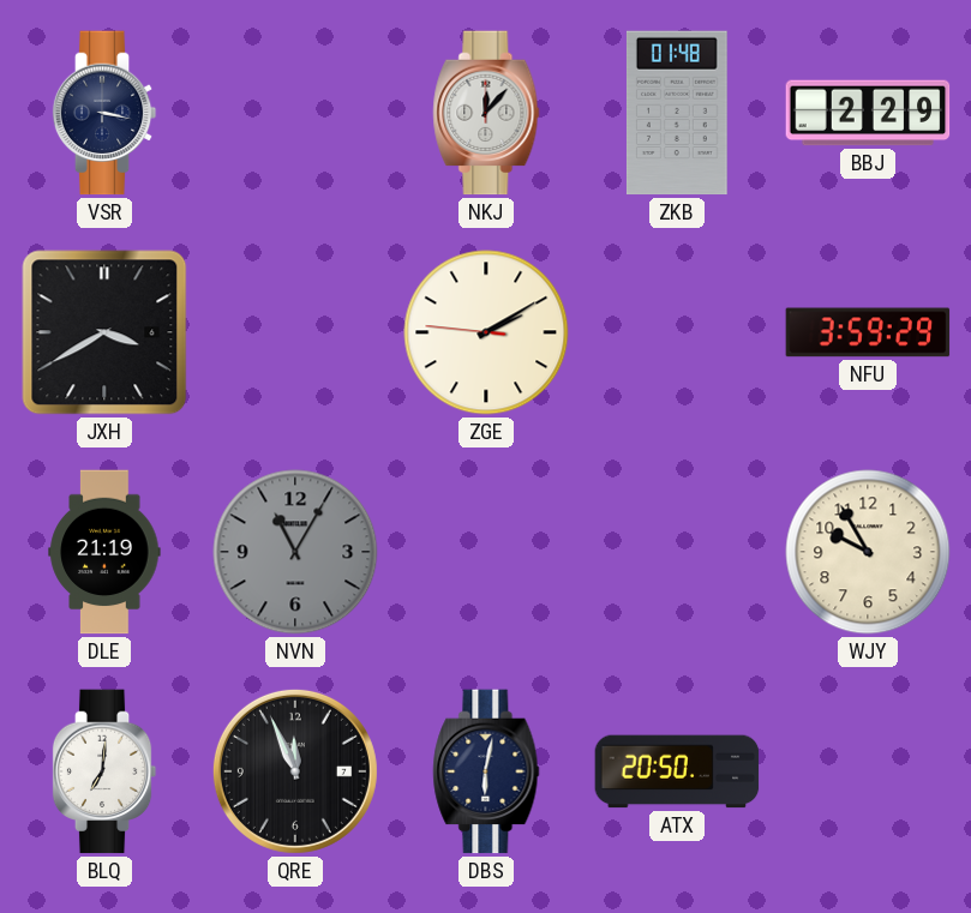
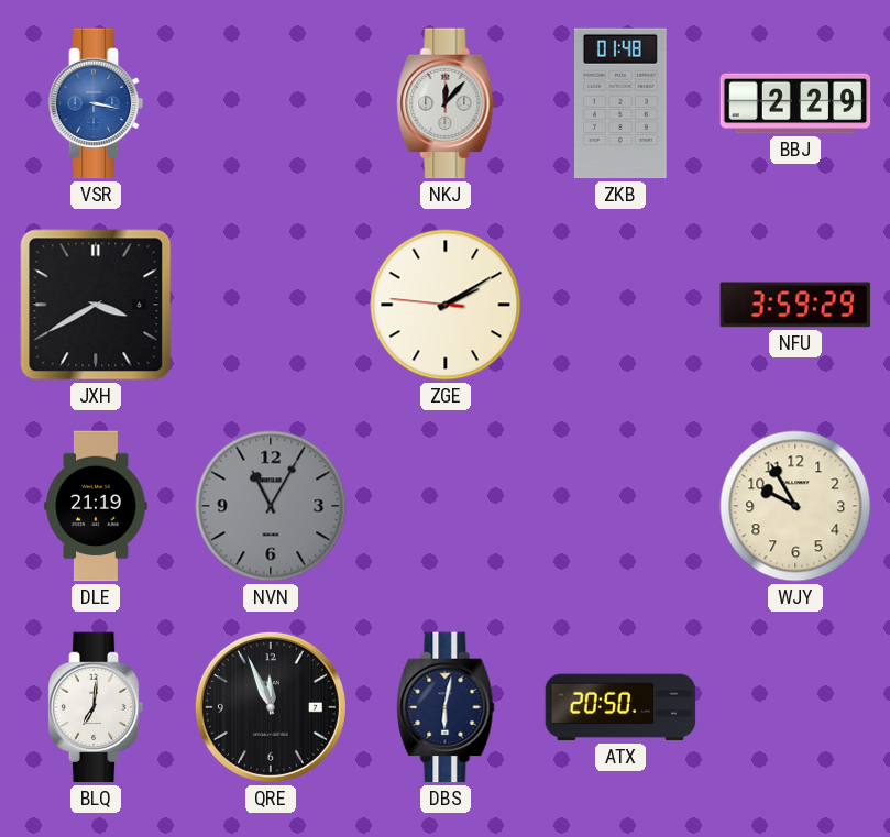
VSR dial: navy -> blue
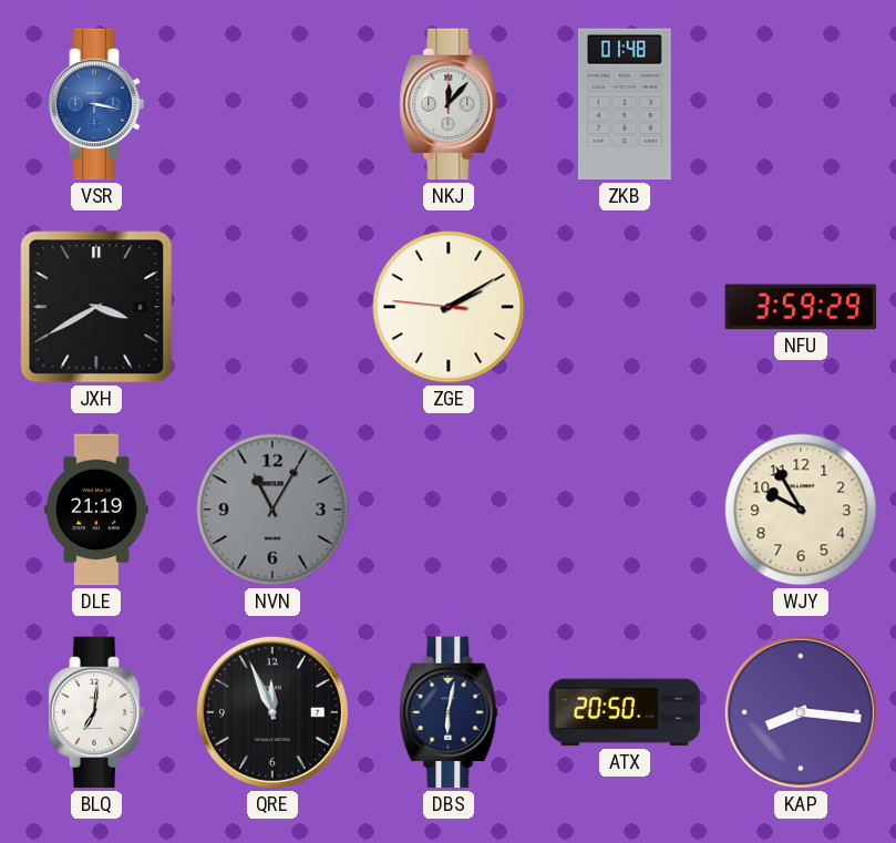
BBJ: 2:29 -> none
KAP: none -> 8:16
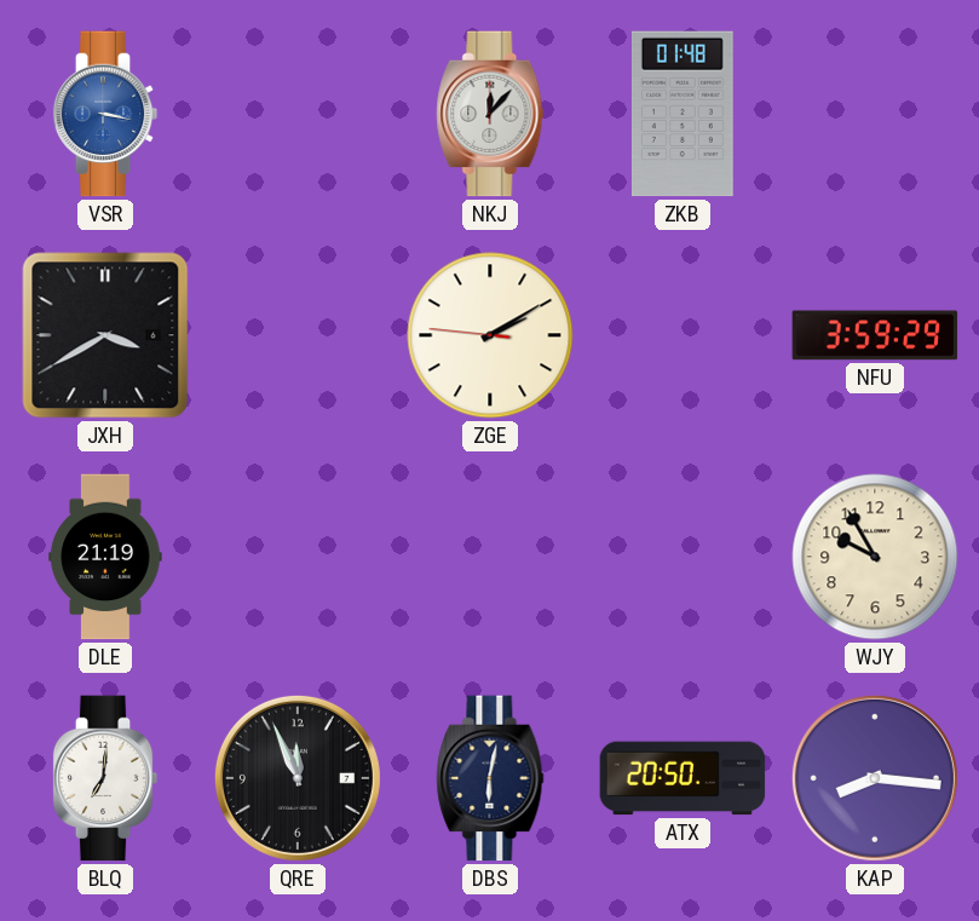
NVN: 11:05 -> none
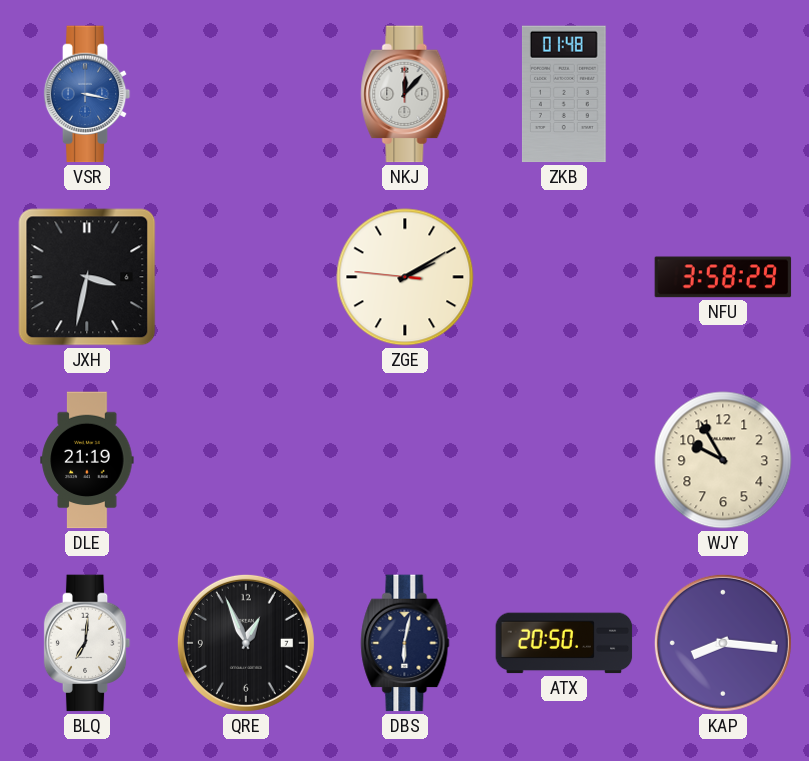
JXH: 3:40 -> 3:32
NFU: 3:59 -> 3:58
QRE: 11:56 -> 12:56
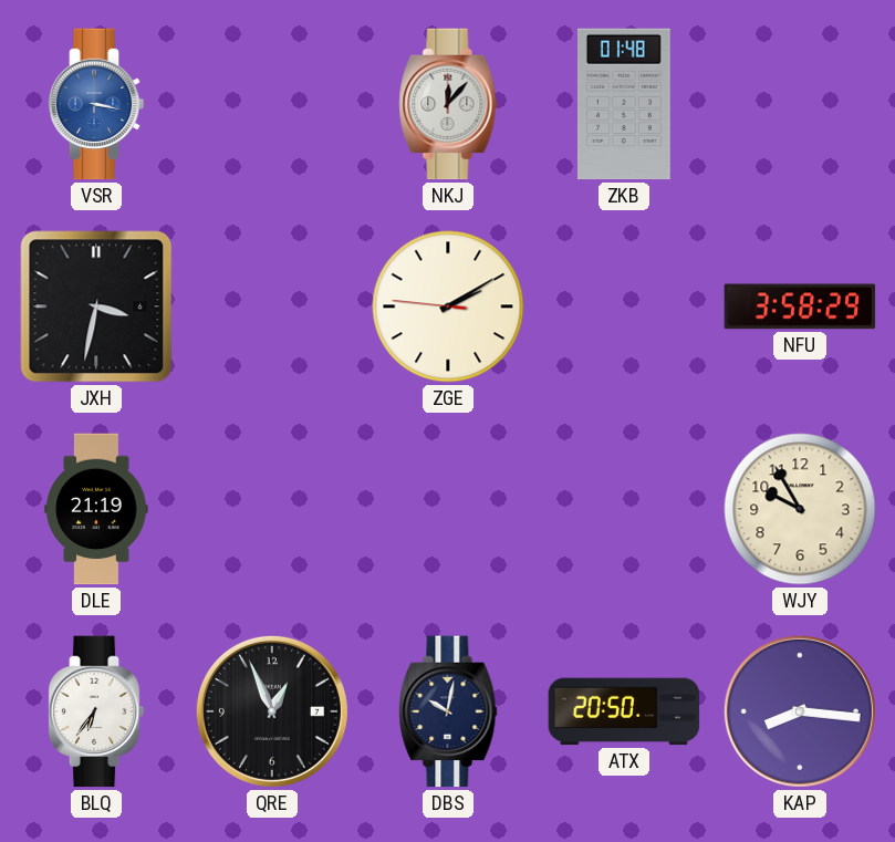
BLQ: 7:01 -> 6:36
DBS: 6:02 -> 10:02
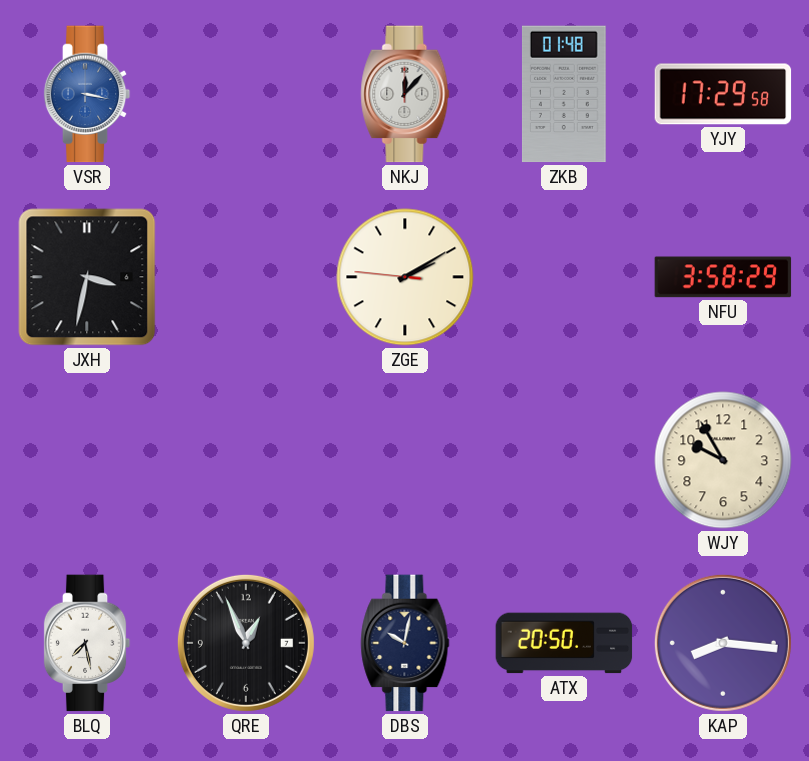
YJY: none -> 17:29
DLE: 21:19 -> none
BLQ: 6:36 -> 7:28
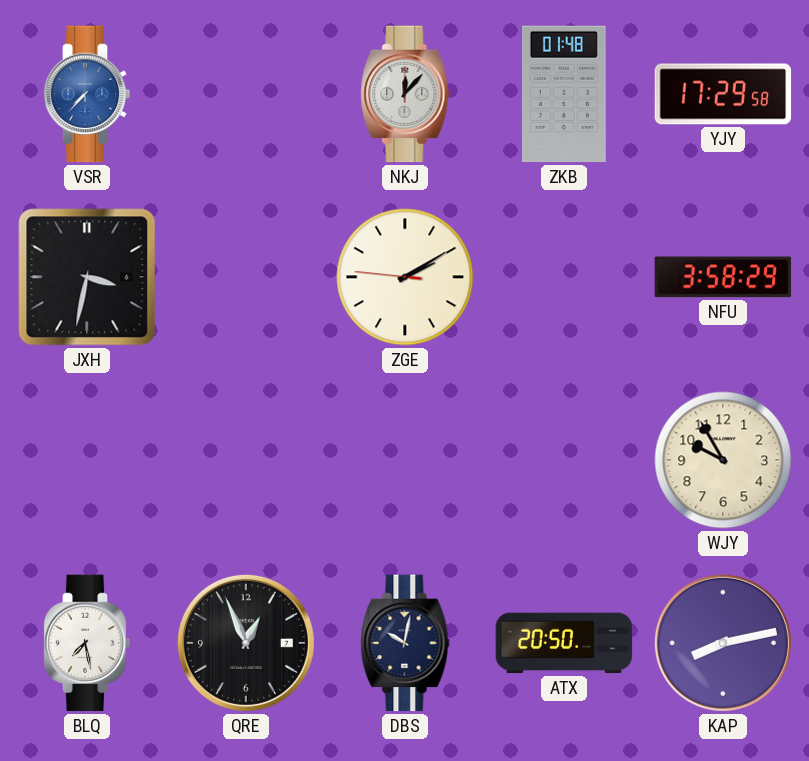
VSR: 3:17 -> 7:37
KAP: 8:16 -> 8:13
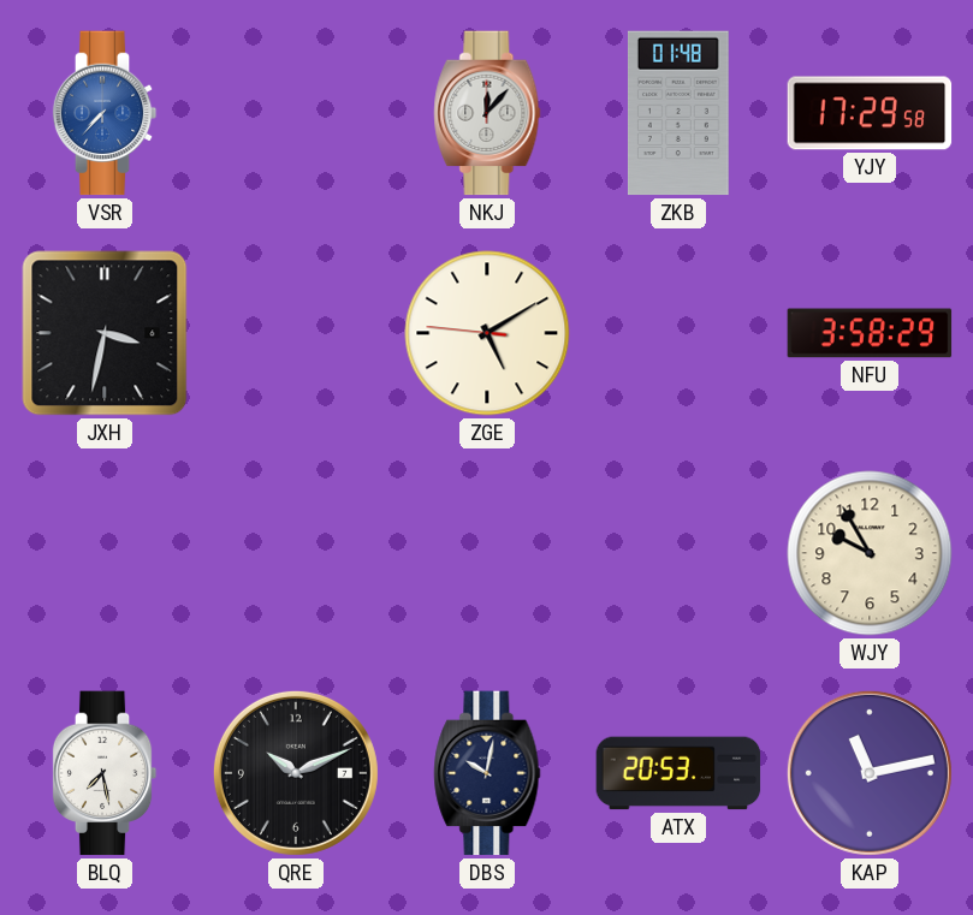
ZGE: 2:09 -> 5:09
QRE: 12:56 -> 10:11
ATX: 20:50 -> 20:53
KAP: 8:13 -> 11:13
